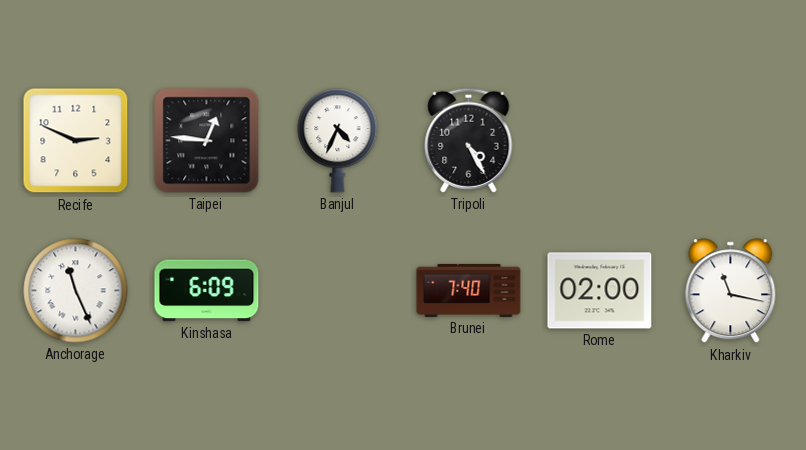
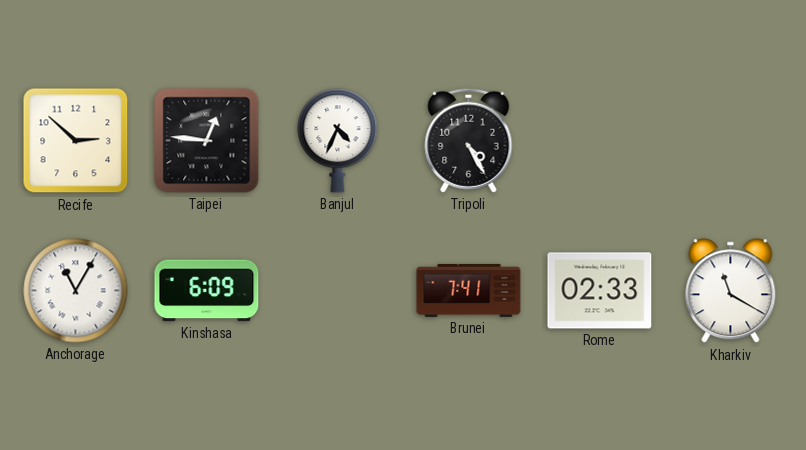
Recife: 2:49 -> 2:52
Anchorage: 11:26 -> 11:05
Brunei: 7:40 -> 7:41
Rome: 02:00 -> 02:33
Kharkiv: 11:17 -> 11:20
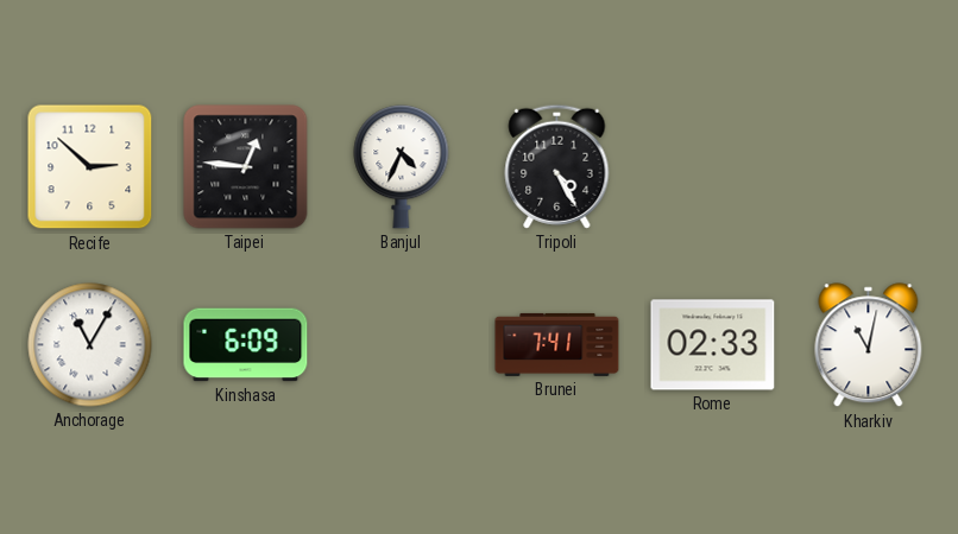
Kharkiv: 11:20 -> 11:02
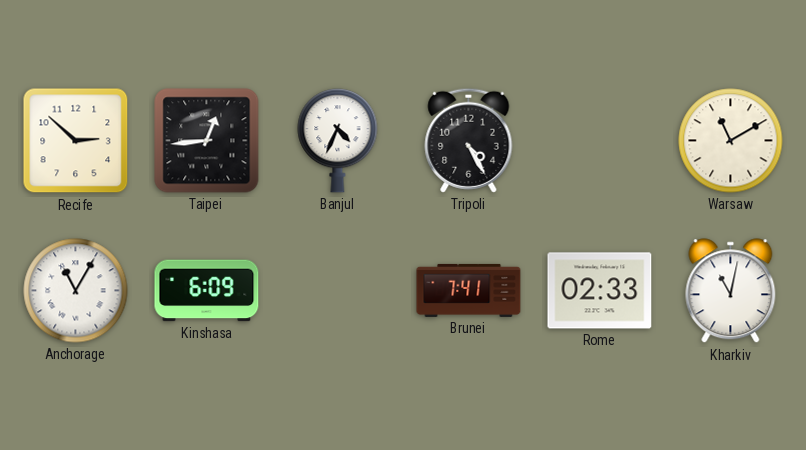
Taipei: 12:46 -> 12:44
Warsaw: none -> 11:10
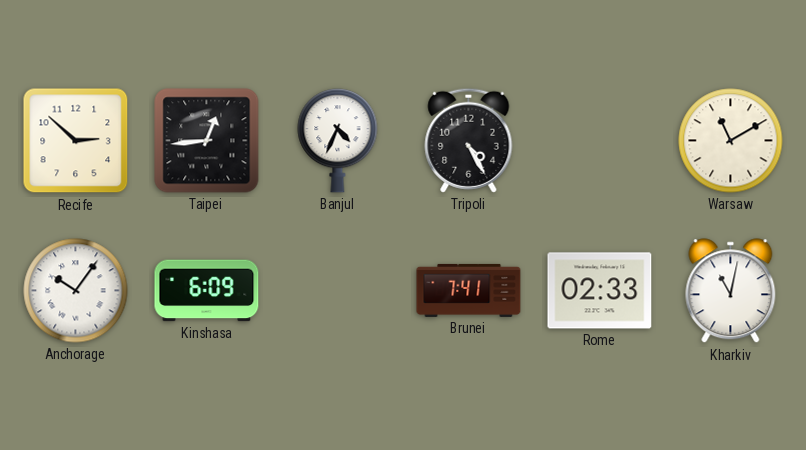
Anchorage: 11:05 -> 10:06
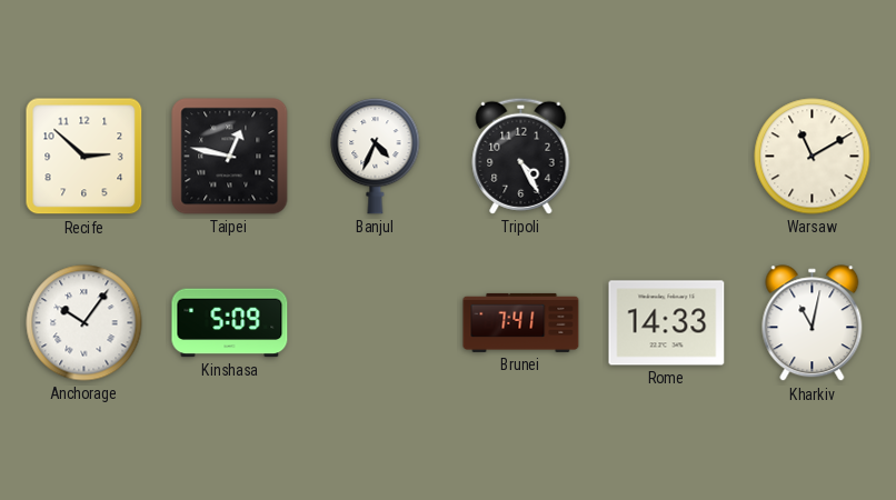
Taipei: 12:44 -> 12:47
Kinshasa: 6:09 -> 5:09
Rome: 02:33 -> 14:33
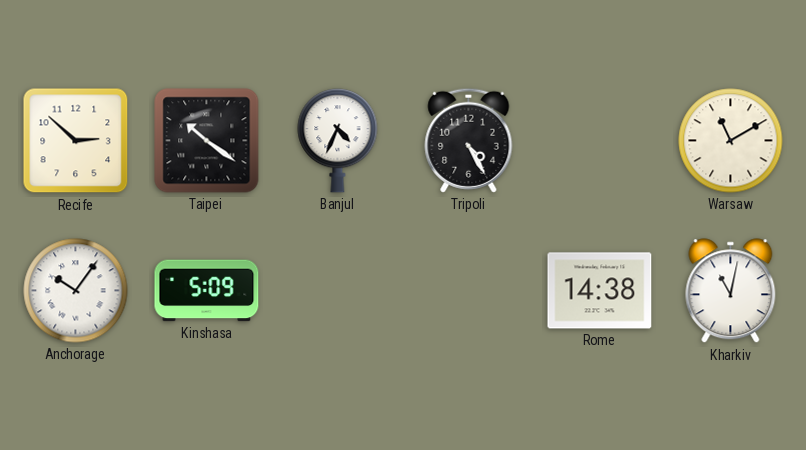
Taipei: 12:47 -> 10:21
Brunei: 7:41 -> none
Rome: 14:33 -> 14:38
